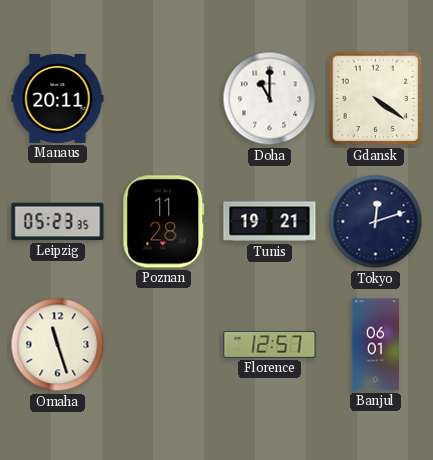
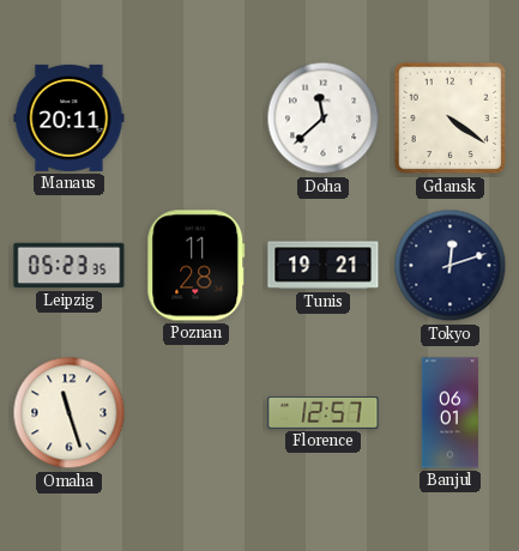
Doha: 11:00 -> 11:38
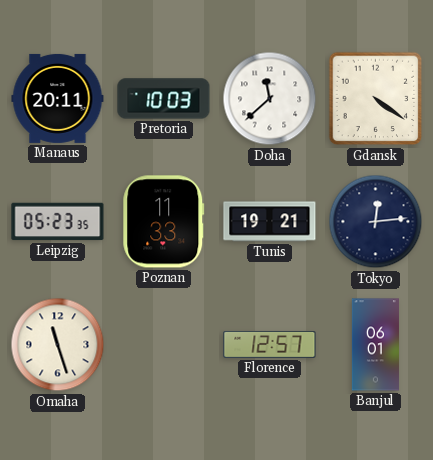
Pretoria: none -> 10:03
Poznan: 11:28 -> 11:33
Tokyo: 12:12 -> 12:14
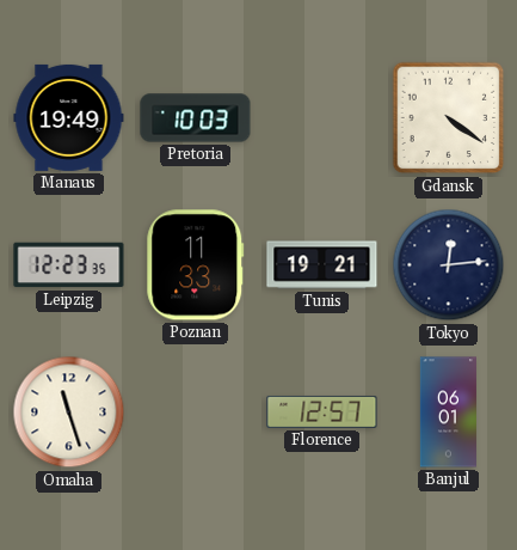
Manaus: 20:11 -> 19:49
Doha: 11:38 -> none
Leipzig: 05:23 -> 12:23
